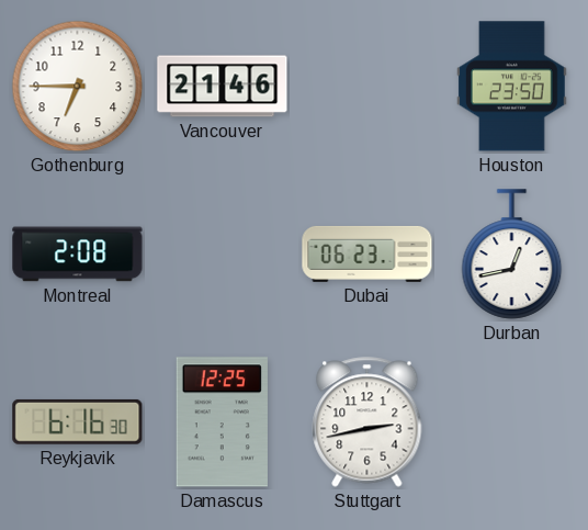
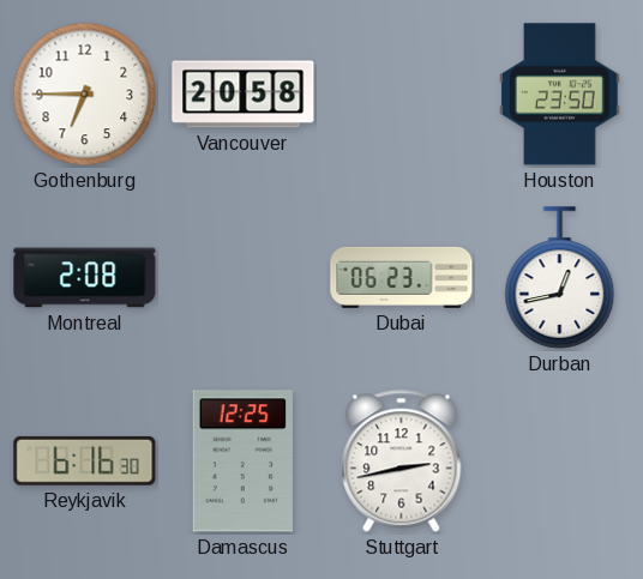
Vancouver: 21:46 -> 20:58
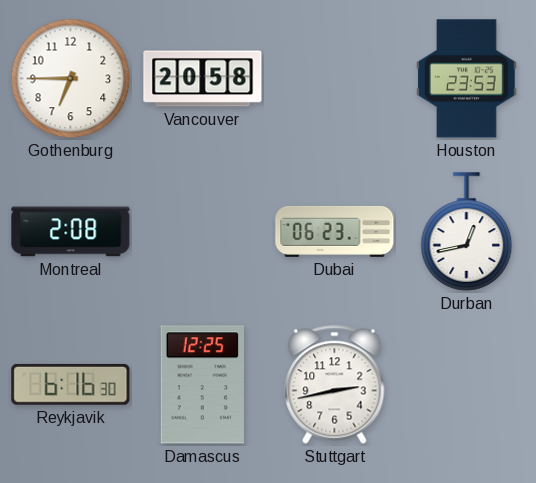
Houston: 23:50 -> 23:53
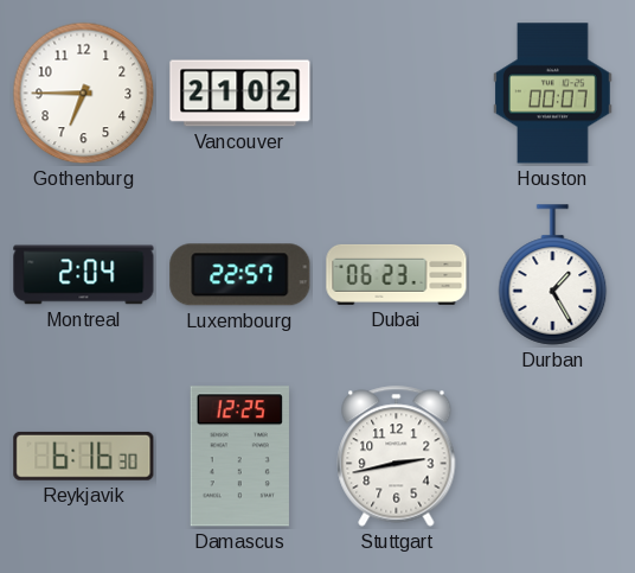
Vancouver: 20:58 -> 21:02
Houston: 23:53 -> 00:07
Montreal: 2:08 -> 2:04
Luxembourg: none -> 22:57
Durban: 12:43 -> 1:25
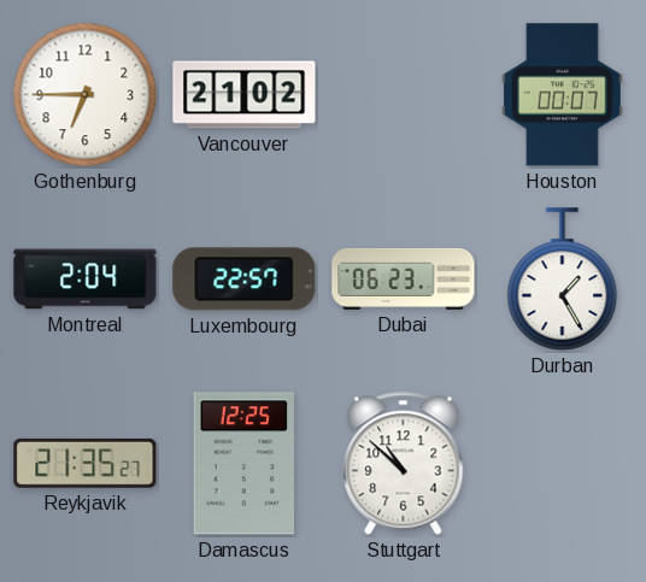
Reykjavik: 6:16 -> 21:35
Stuttgart: 2:43 -> 10:52
